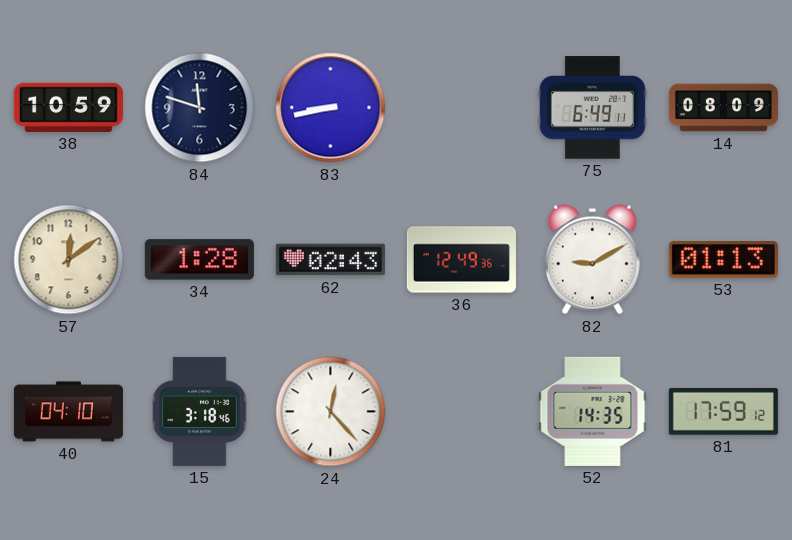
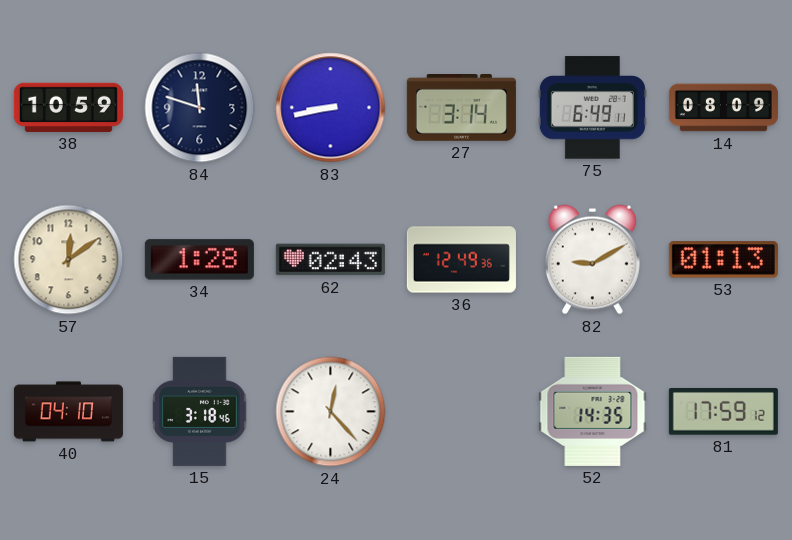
27: none -> 3:14
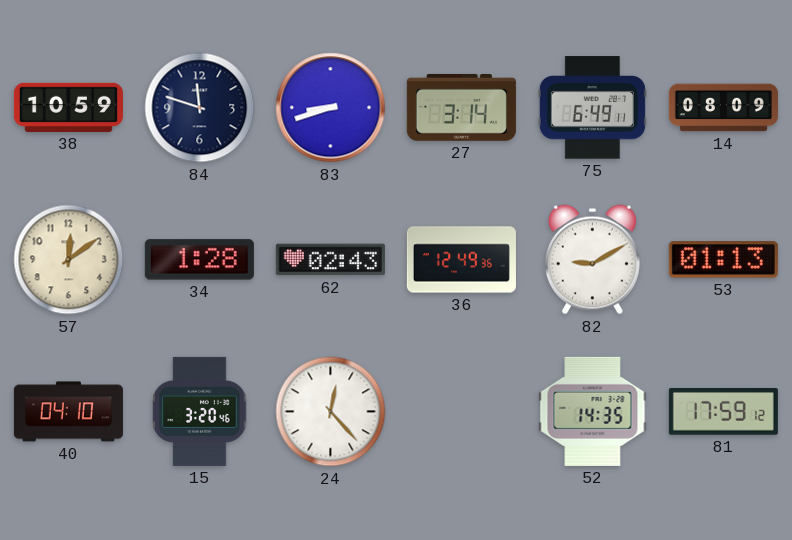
83: 8:43 -> 8:42
15: 3:18 -> 3:20
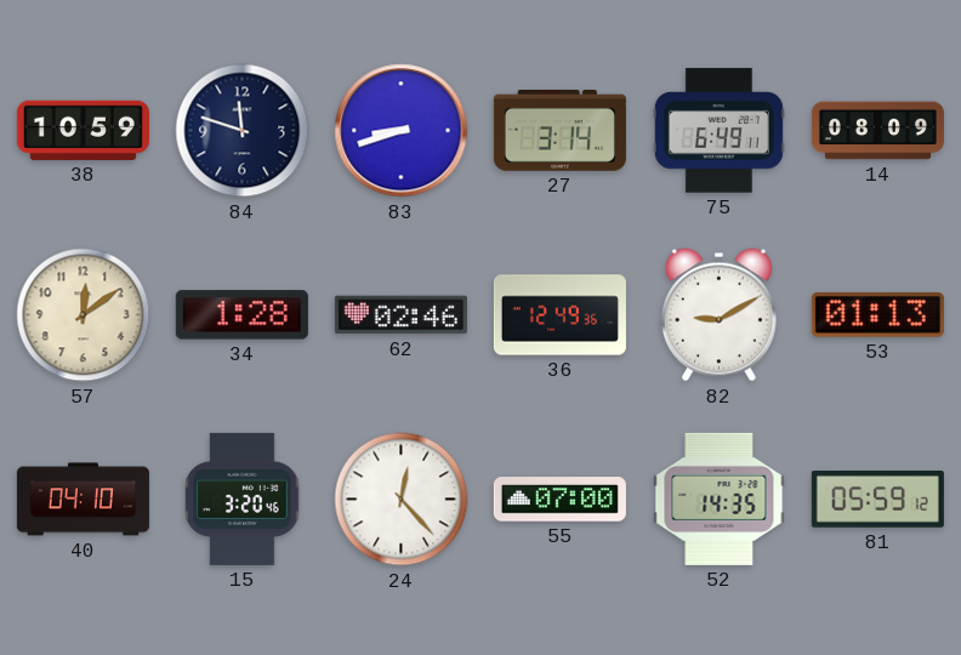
62: 02:43 -> 02:46
55: none -> 07:00
81: 17:59 -> 05:59
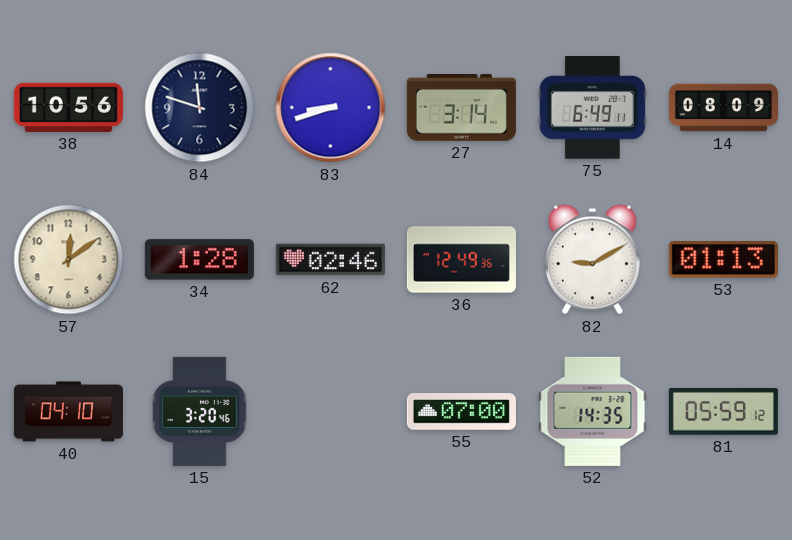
38: 10:59 -> 10:56
24: 12:23 -> none
